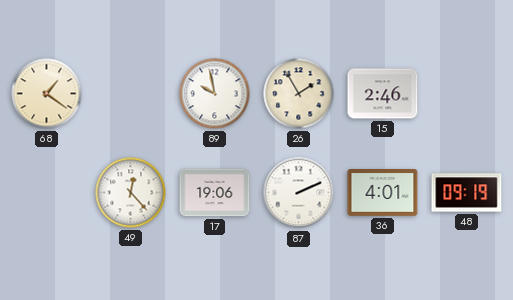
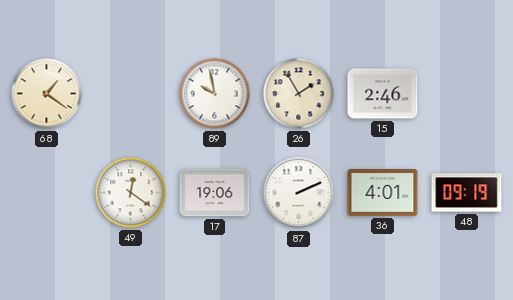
49: 12:23 -> 12:21
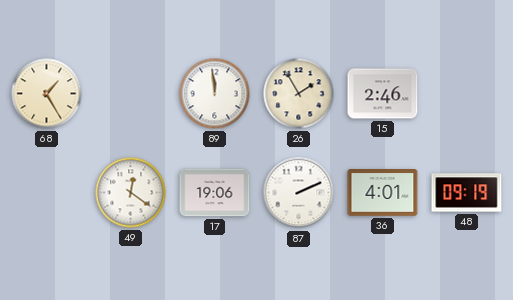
68: 1:21 -> 1:25
89: 9:58 -> 11:59
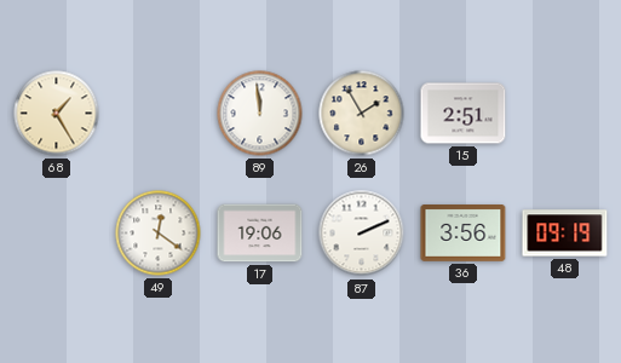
15: 2:46 -> 2:51
36: 4:01 -> 3:56
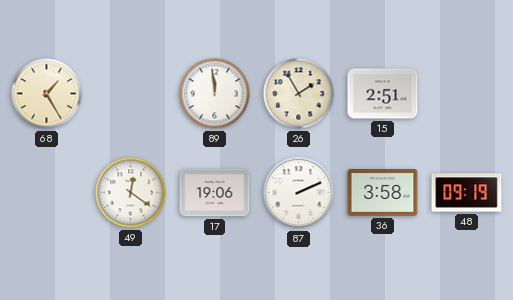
36: 3:56 -> 3:58
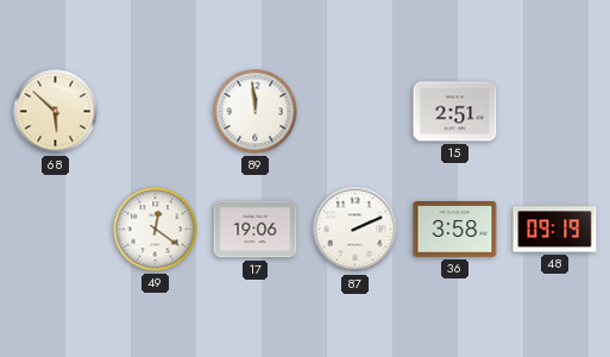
68: 1:25 -> 5:52
26: 1:55 -> none
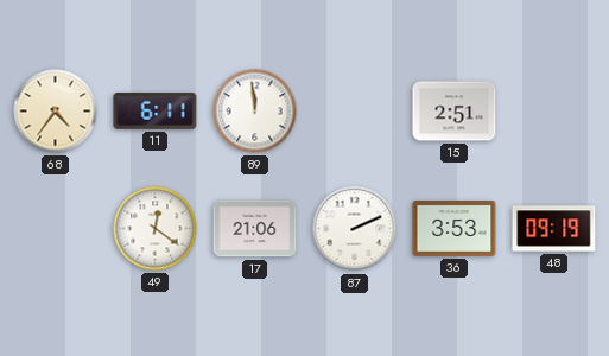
68: 5:52 -> 4:36
11: none -> 6:11
17: 19:06 -> 21:06
36: 3:58 -> 3:53
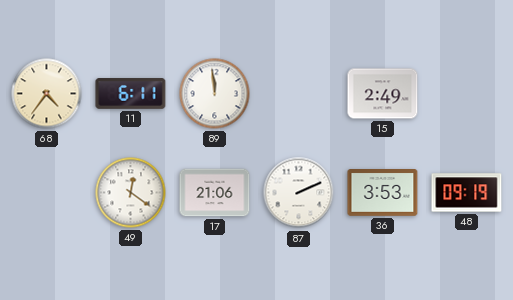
15: 2:51 -> 2:49
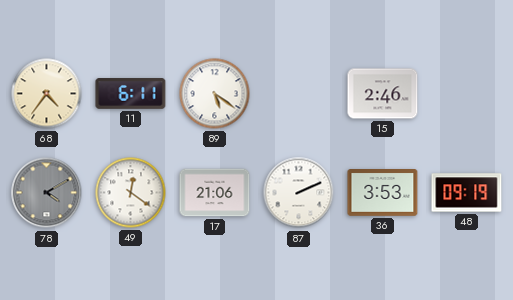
89: 11:59 -> 5:21
15: 2:49 -> 2:46
78: none -> 4:10
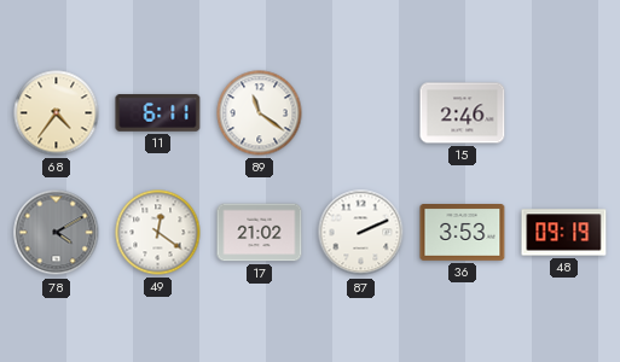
89: 5:21 -> 11:21
17: 21:06 -> 21:02
